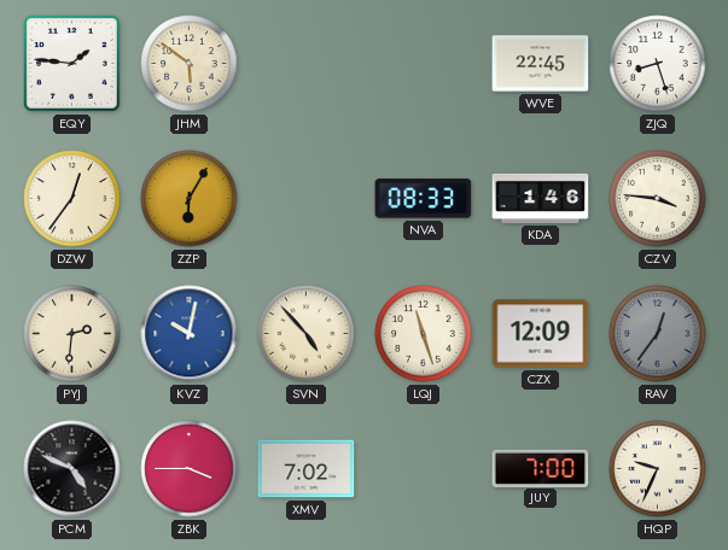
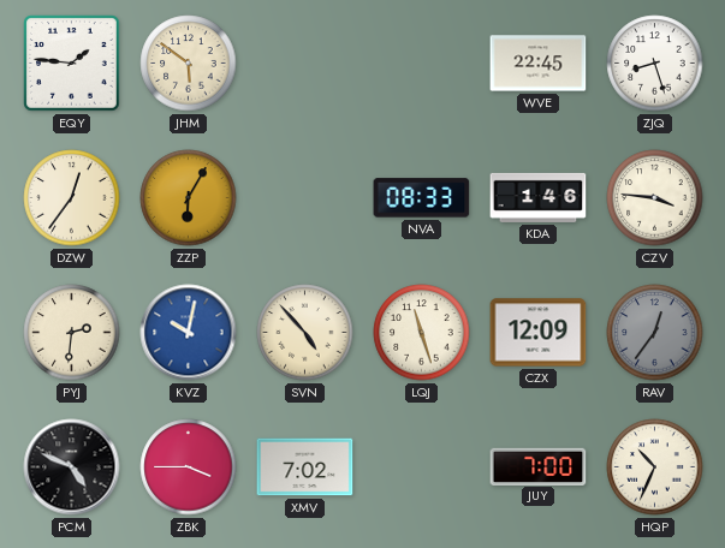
HQP: 9:34 -> 10:34
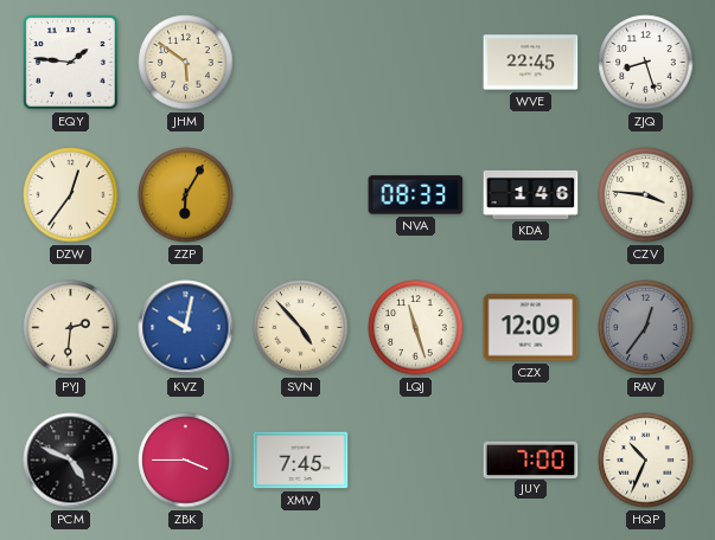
XMV: 7:02 -> 7:45
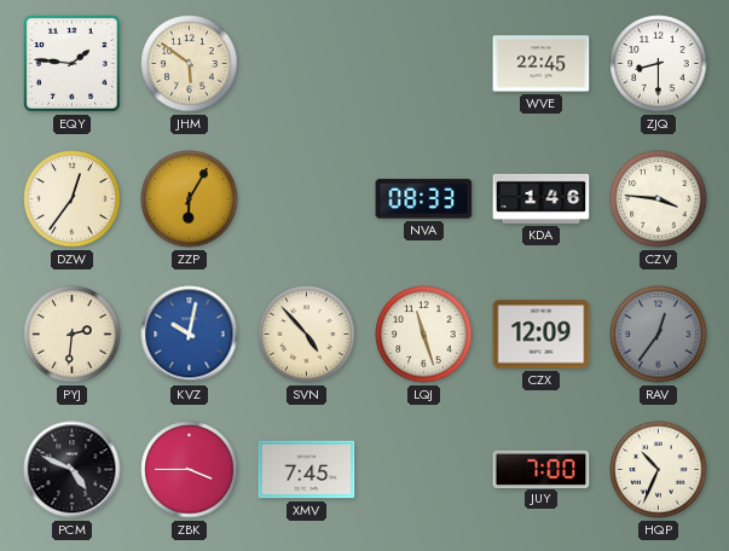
ZJQ: 8:27 -> 8:30
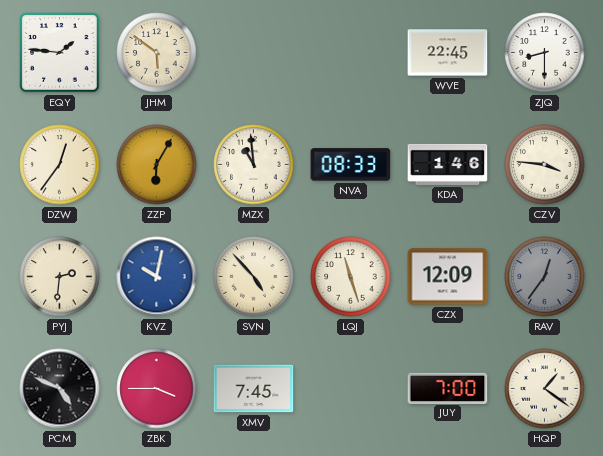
MZX: none -> 10:59
HQP: 10:34 -> 1:21
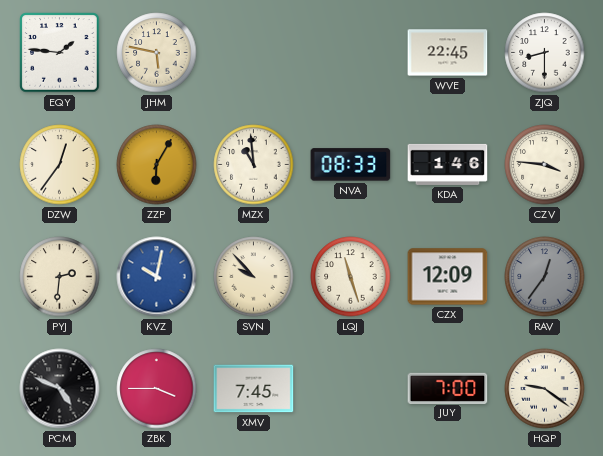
JHM: 5:51 -> 5:47
SVN: 4:53 -> 9:53
HQP: 1:21 -> 9:21
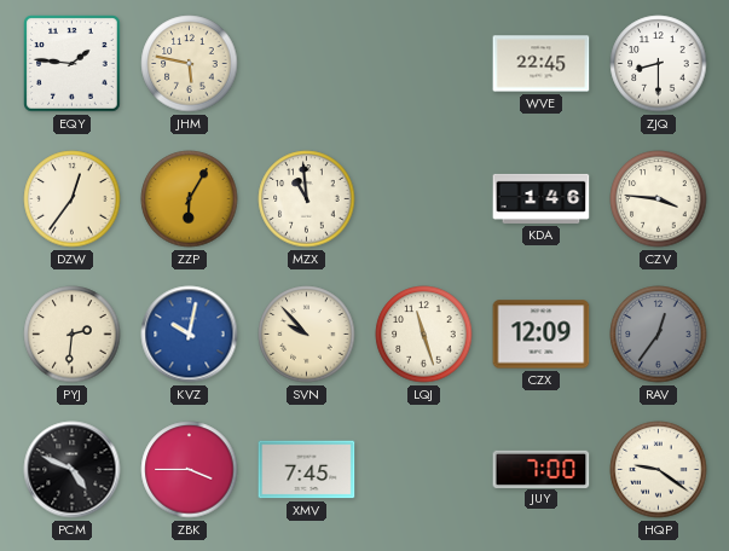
NVA: 08:33 -> none
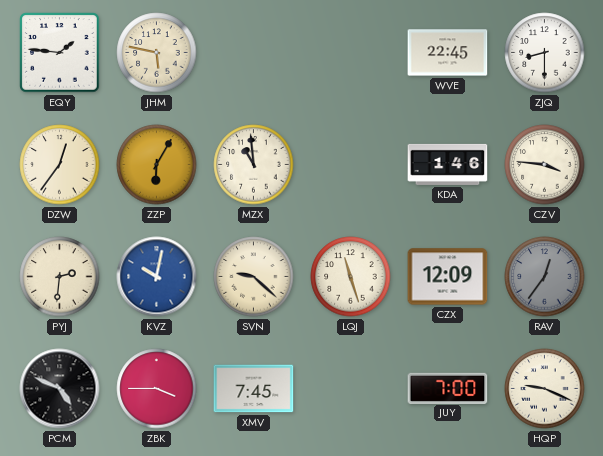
SVN: 9:53 -> 9:22
HQP: 9:21 -> 9:19
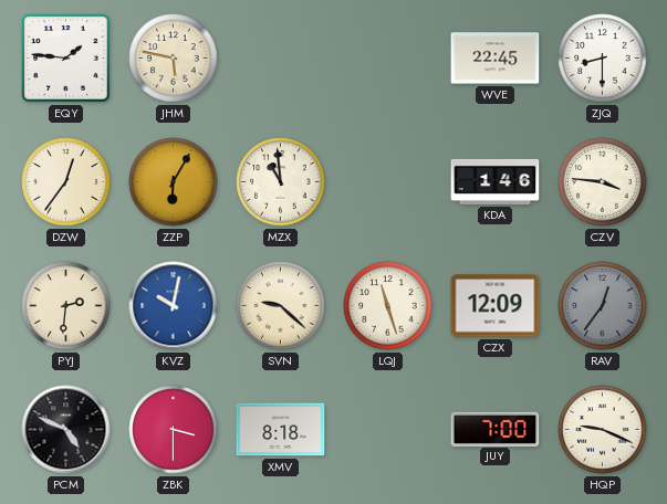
ZBK: 3:45 -> 3:30
XMV: 7:45 -> 8:18
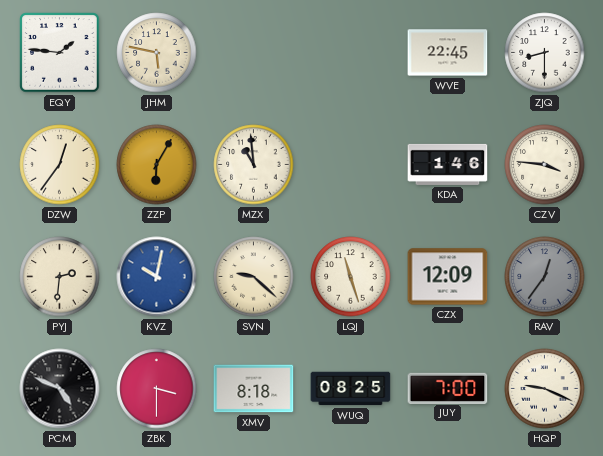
WUQ: none -> 08:25
